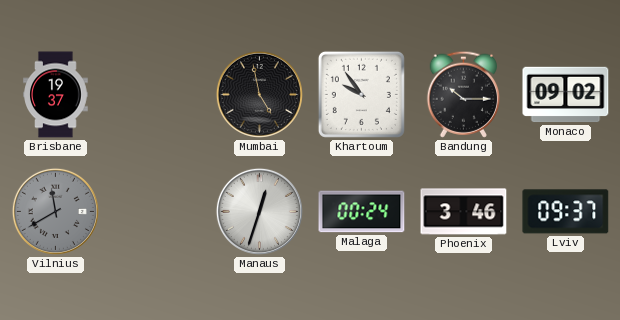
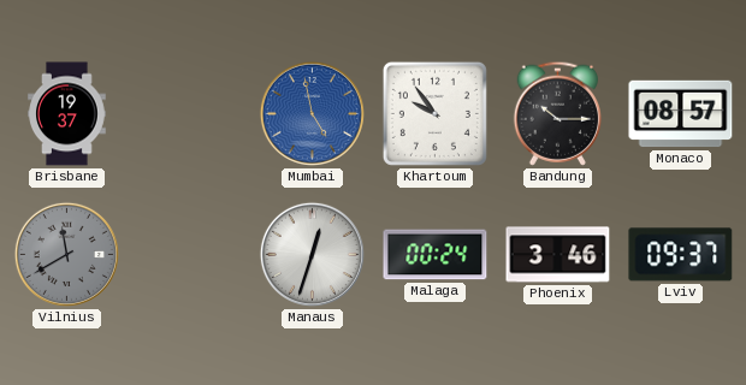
Mumbai dial: black -> blue
Monaco: 09:02 -> 08:57
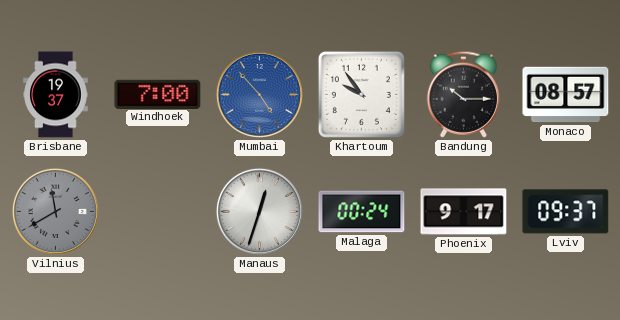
Windhoek: none -> 7:00
Mumbai: 4:58 -> 4:53
Phoenix: 3:46 -> 9:17
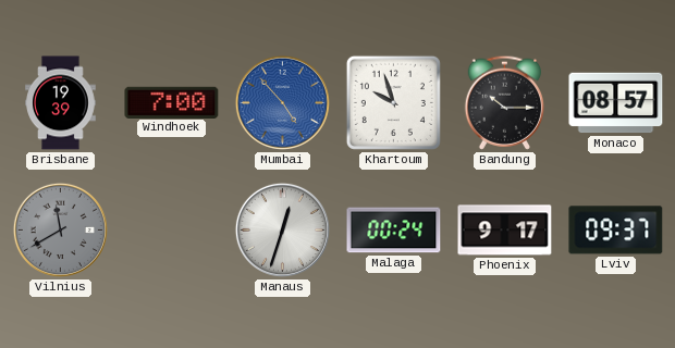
Brisbane: 19:37 -> 19:39
Khartoum: 9:54 -> 9:57
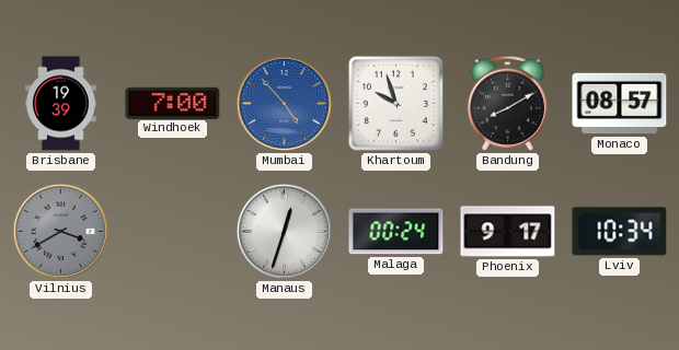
Bandung: 10:15 -> 8:10
Vilnius: 11:40 -> 3:40
Lviv: 09:37 -> 10:34
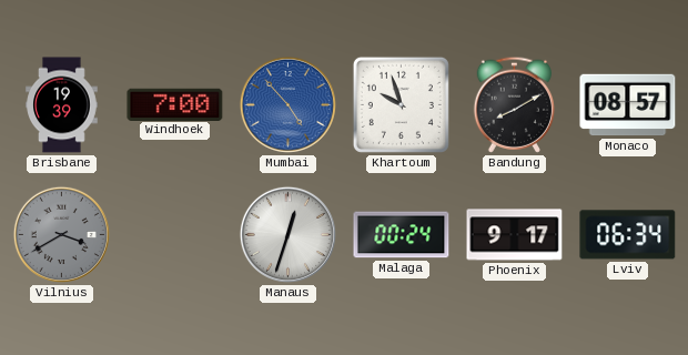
Lviv: 10:34 -> 06:34
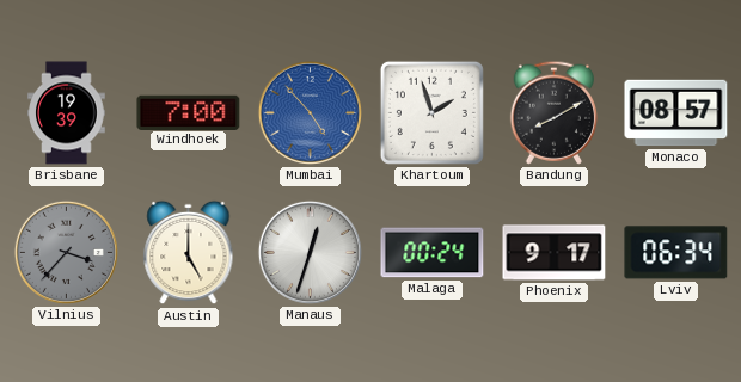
Khartoum: 9:57 -> 1:57
Vilnius: 3:40 -> 3:37
Austin: none -> 5:00
